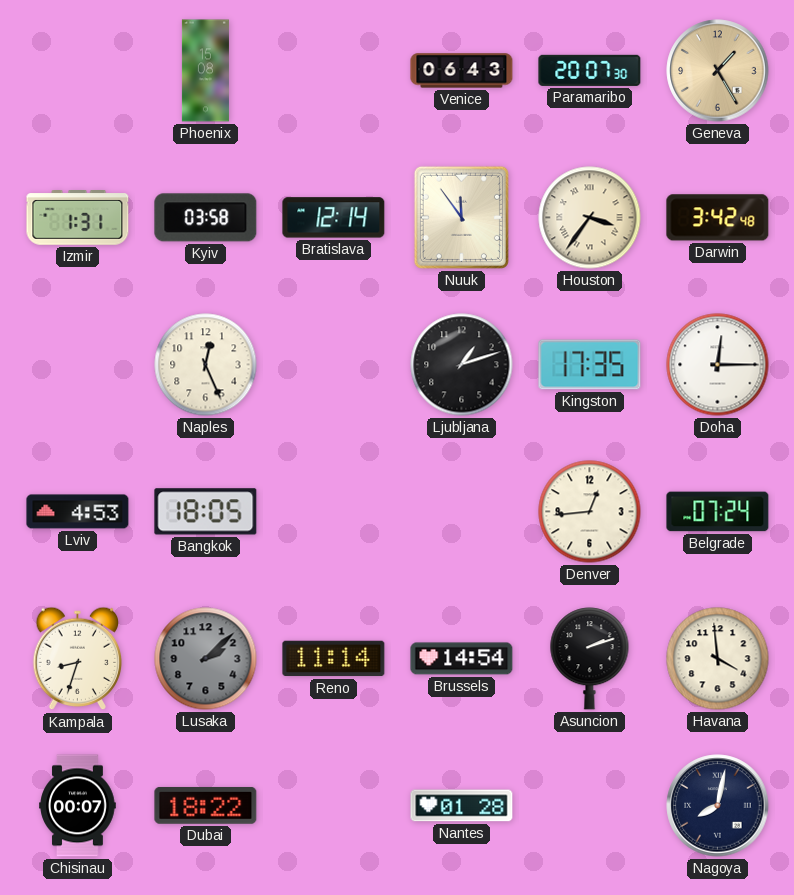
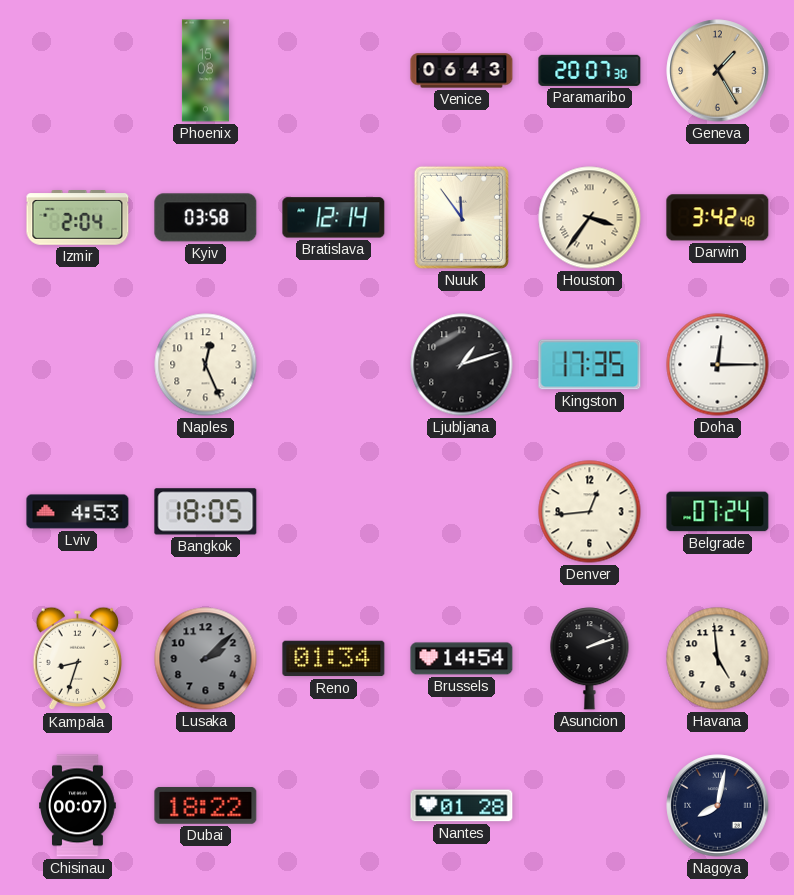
Izmir: 1:31 -> 2:04
Reno: 11:14 -> 01:34
Havana: 3:59 -> 4:59
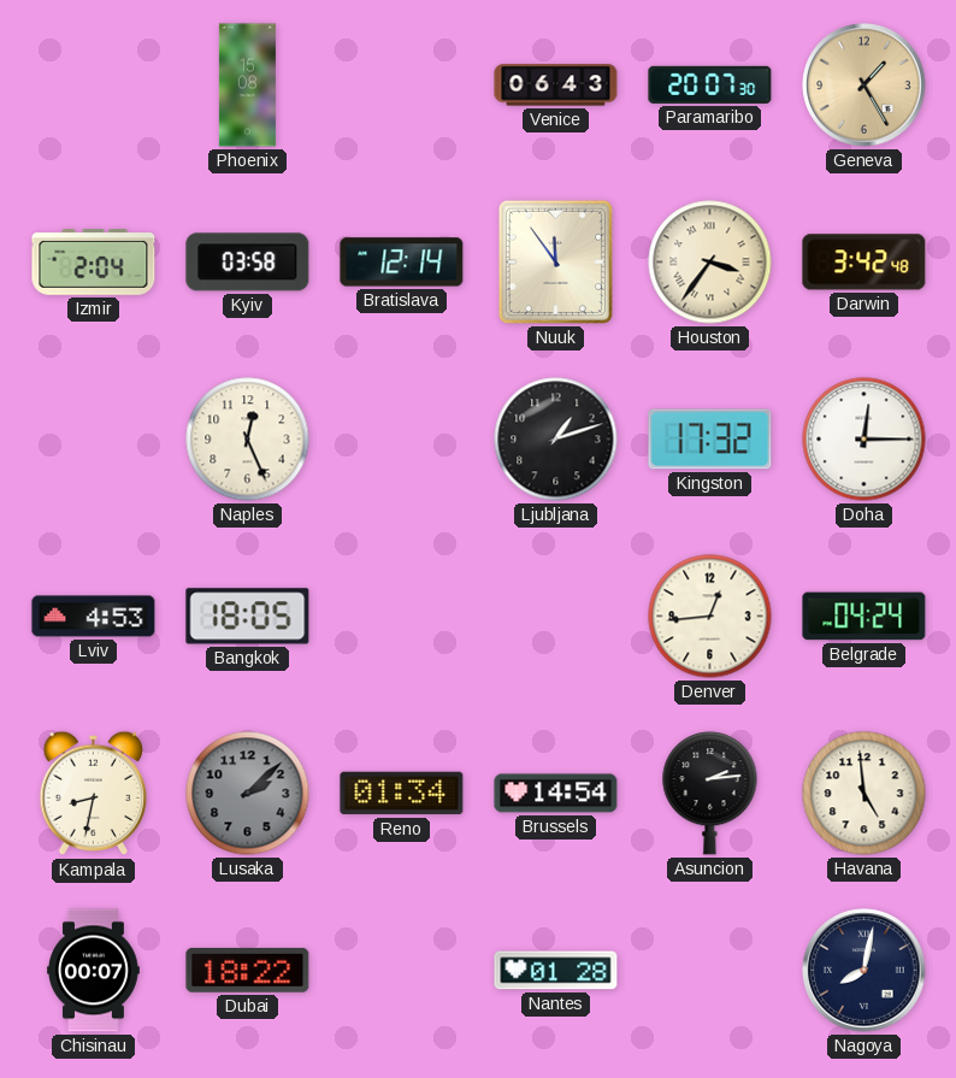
Kingston: 17:35 -> 17:32
Belgrade: 07:24 -> 04:24
Kampala: 8:33 -> 8:32
Asuncion: 2:12 -> 2:14
